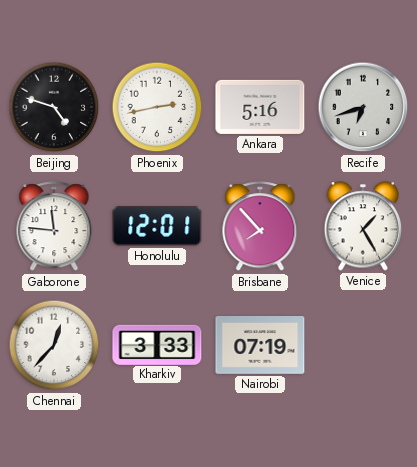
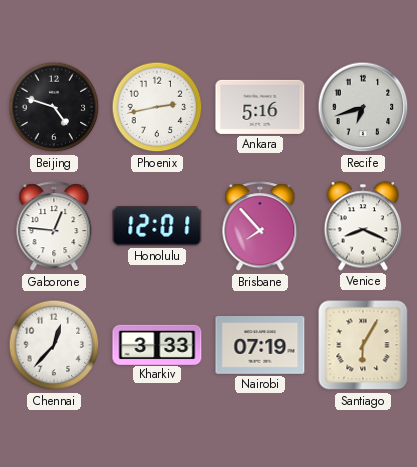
Gaborone: 11:46 -> 12:46
Venice: 1:25 -> 8:19
Santiago: none -> 6:05
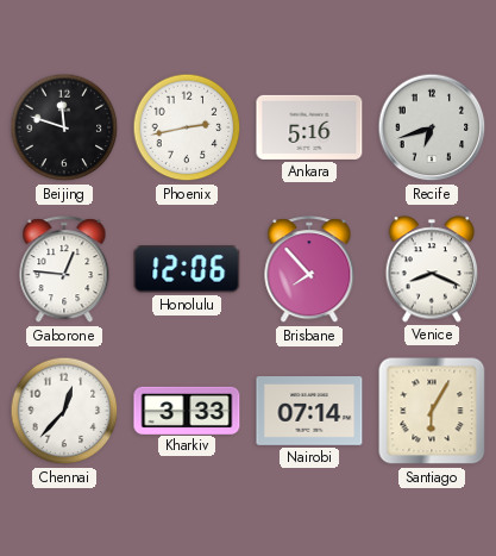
Beijing: 4:48 -> 11:48
Honolulu: 12:01 -> 12:06
Nairobi: 07:19 -> 07:14
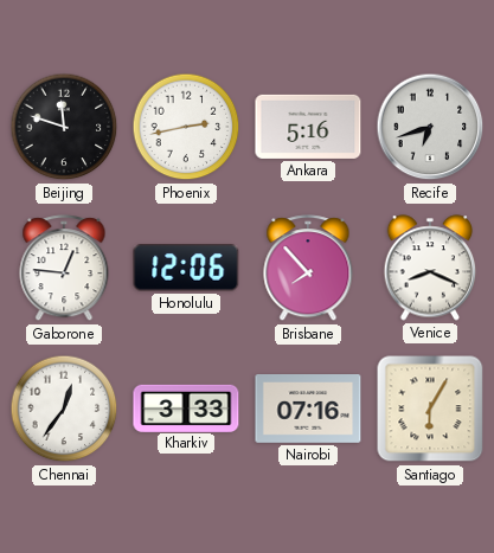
Chennai: 12:37 -> 12:36
Nairobi: 07:14 -> 07:16
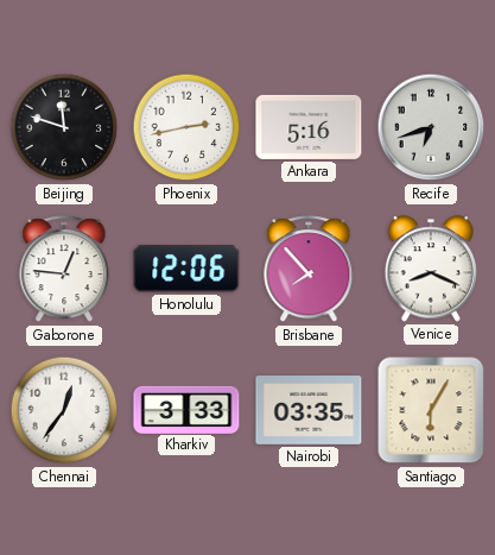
Nairobi: 07:16 -> 03:35
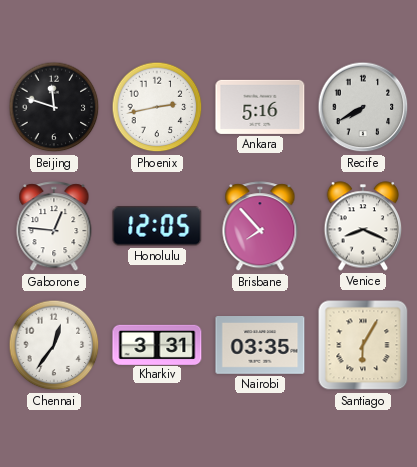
Recife: 6:42 -> 7:40
Honolulu: 12:06 -> 12:05
Kharkiv: 3:33 -> 3:31
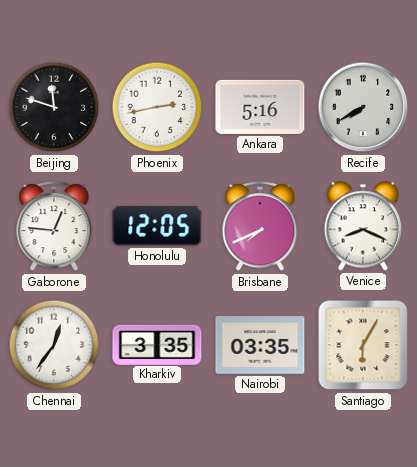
Brisbane: 7:53 -> 7:41
Kharkiv: 3:31 -> 3:35
